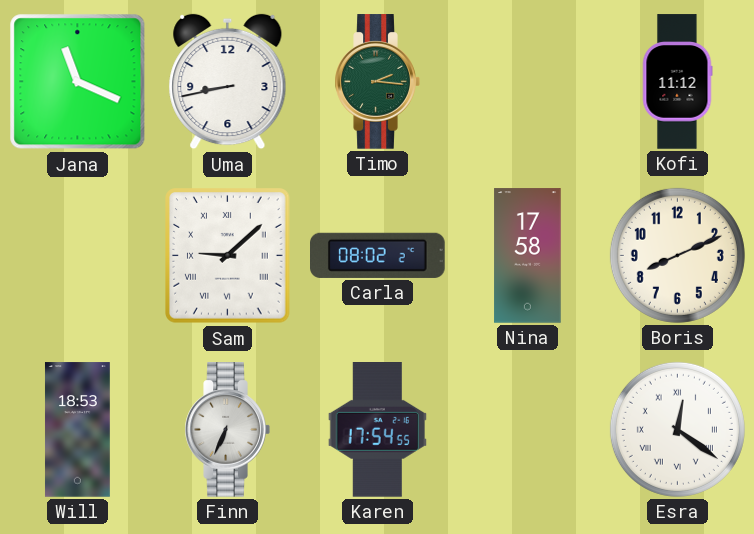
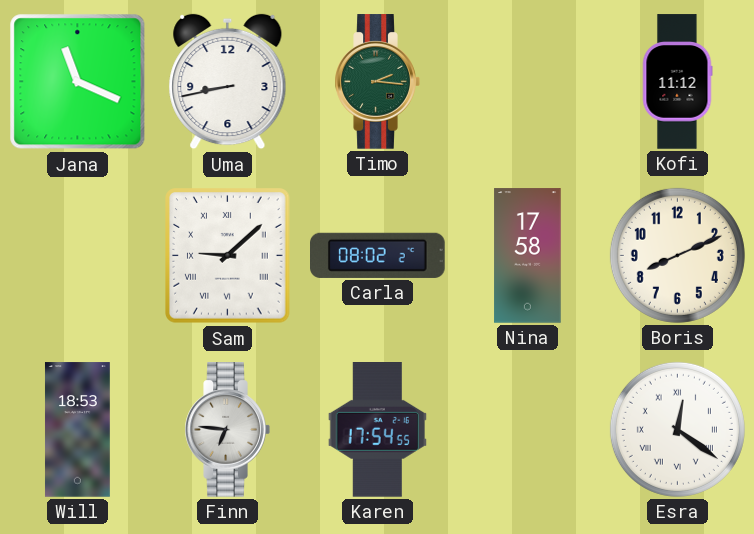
Finn: 6:34 -> 6:46
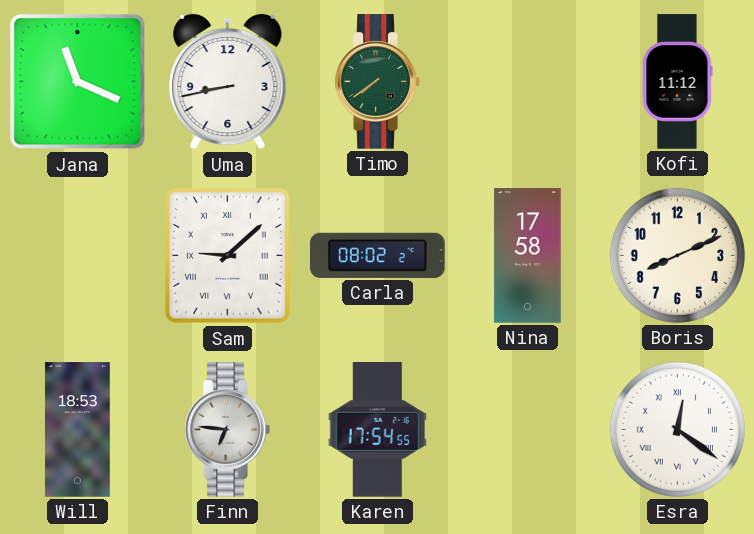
Timo: 2:16 -> 7:39
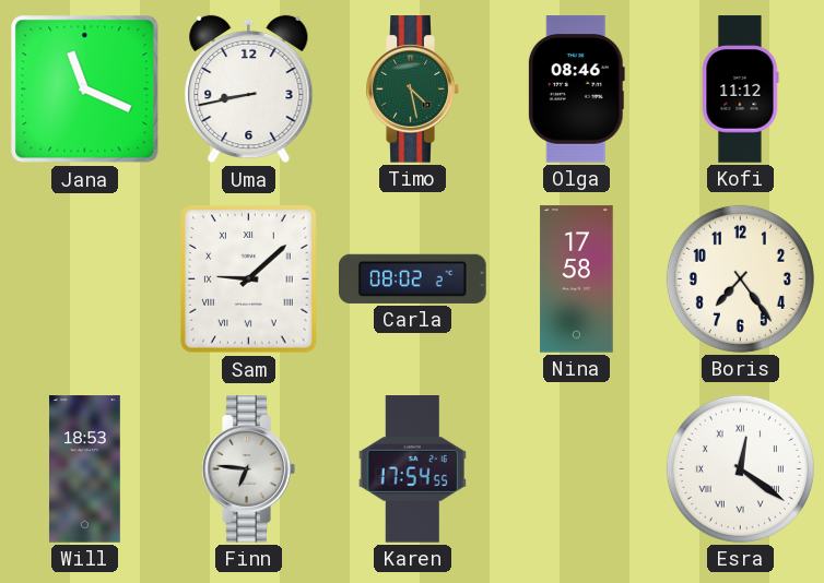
Timo: 7:39 -> 4:28
Olga: none -> 08:46
Boris: 8:11 -> 7:24
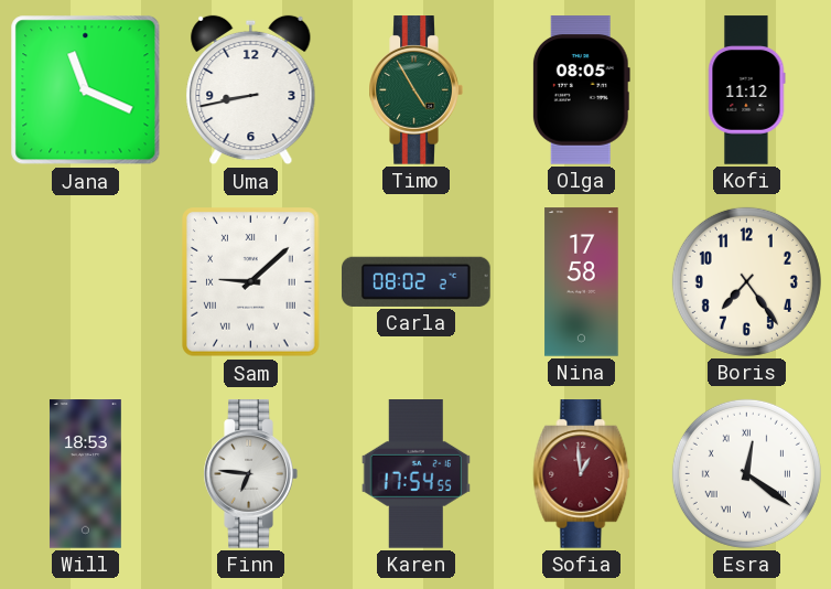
Timo: 4:28 -> 4:55
Olga: 08:46 -> 08:05
Sofia: none -> 12:59
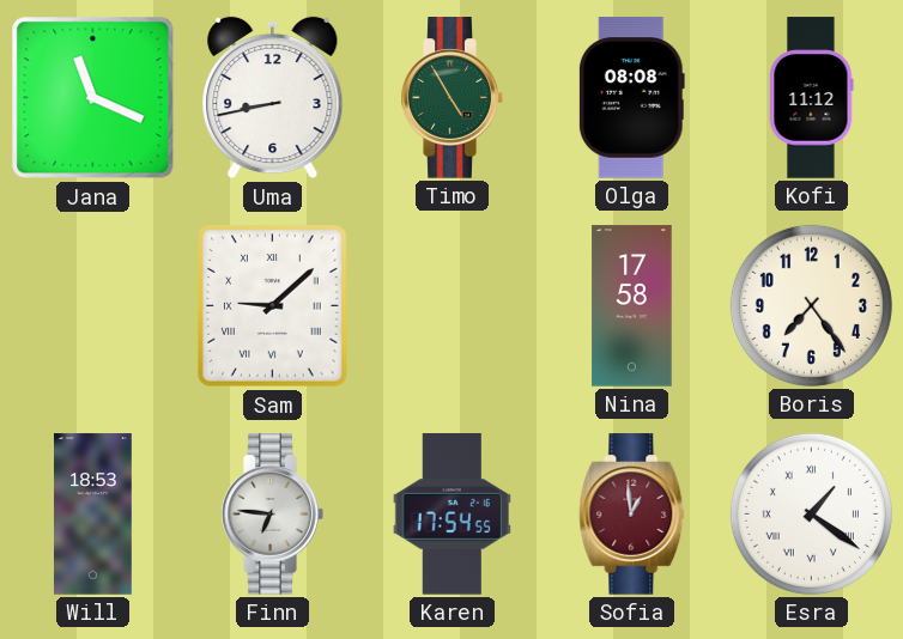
Olga: 08:05 -> 08:08
Carla: 08:02 -> none
Esra: 12:21 -> 1:21
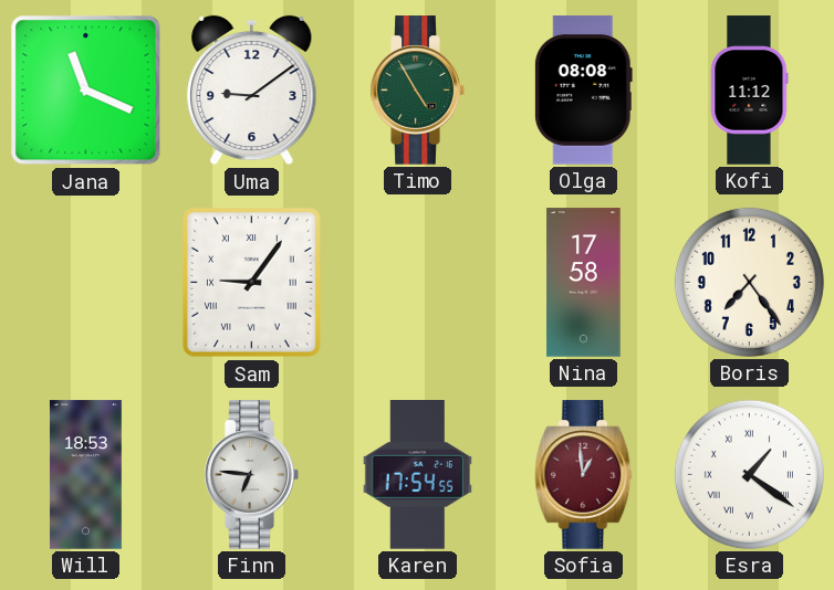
Uma: 8:43 -> 9:09
Sam: 9:08 -> 9:06
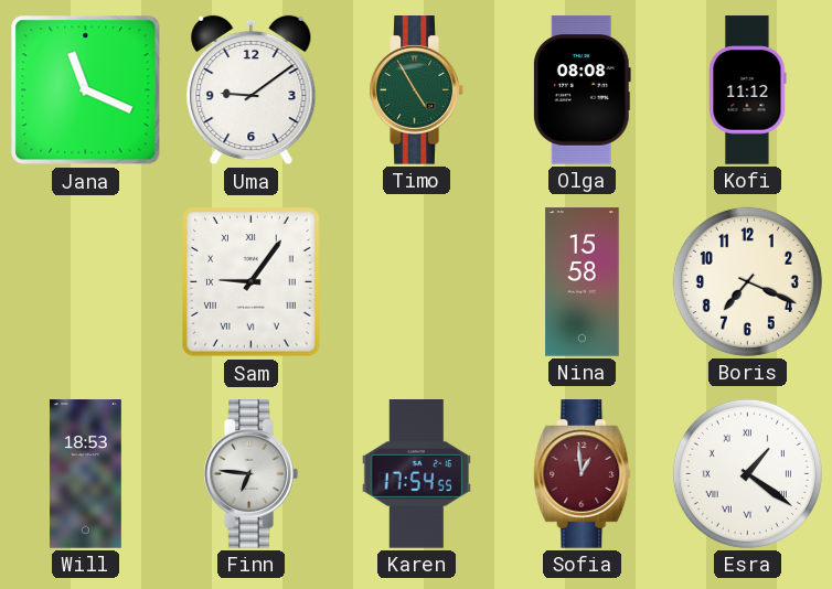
Nina: 17:58 -> 15:58
Boris: 7:24 -> 7:19
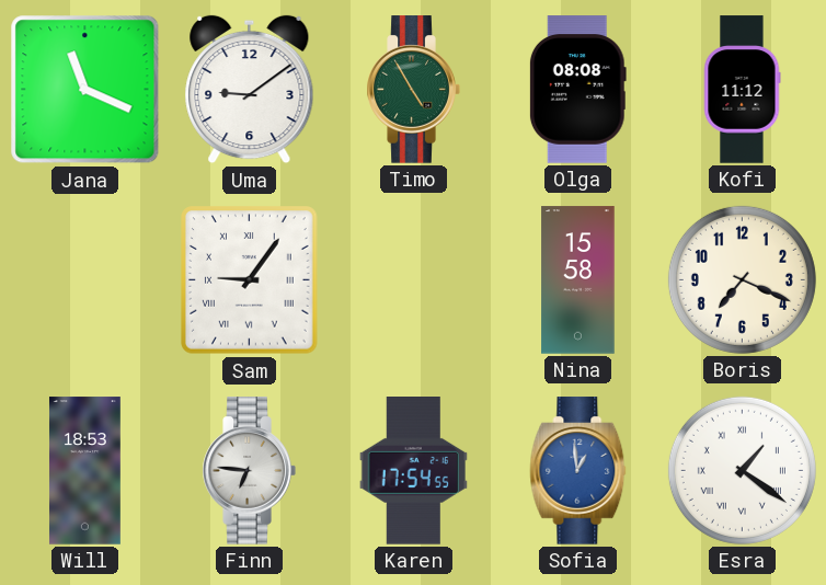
Sofia dial: burgundy -> blue
